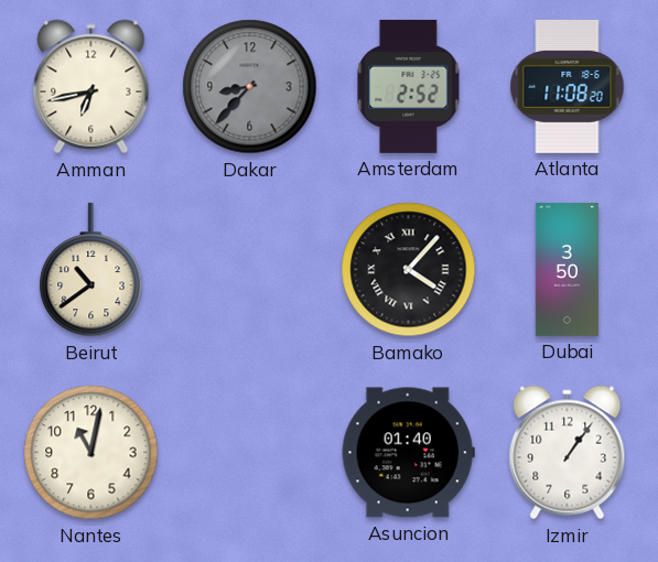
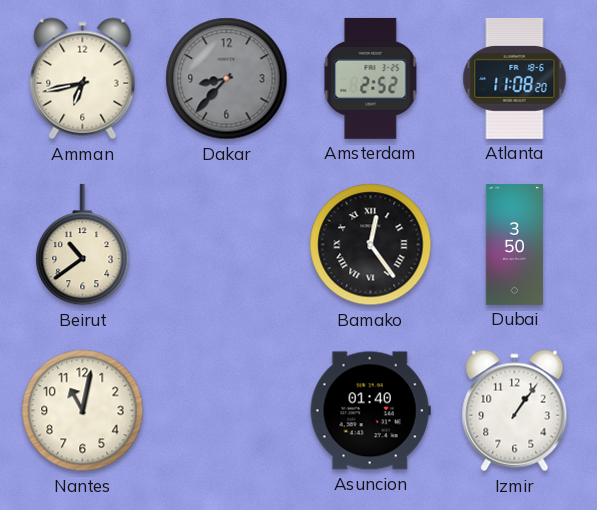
Bamako: 4:07 -> 12:24
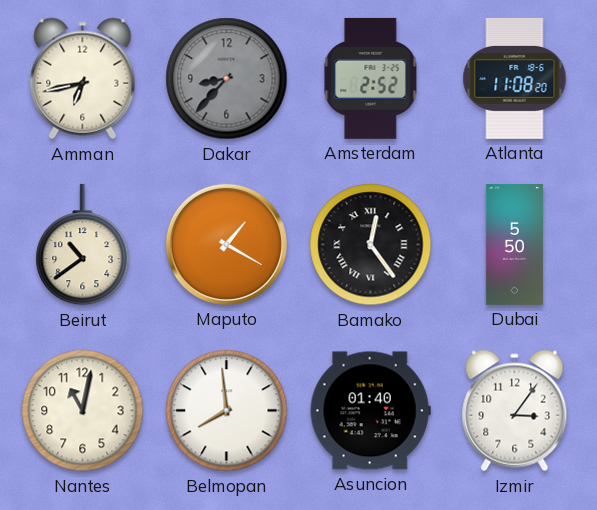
Maputo: none -> 1:20
Dubai: 3:50 -> 5:50
Belmopan: none -> 7:59
Izmir: 1:06 -> 3:06
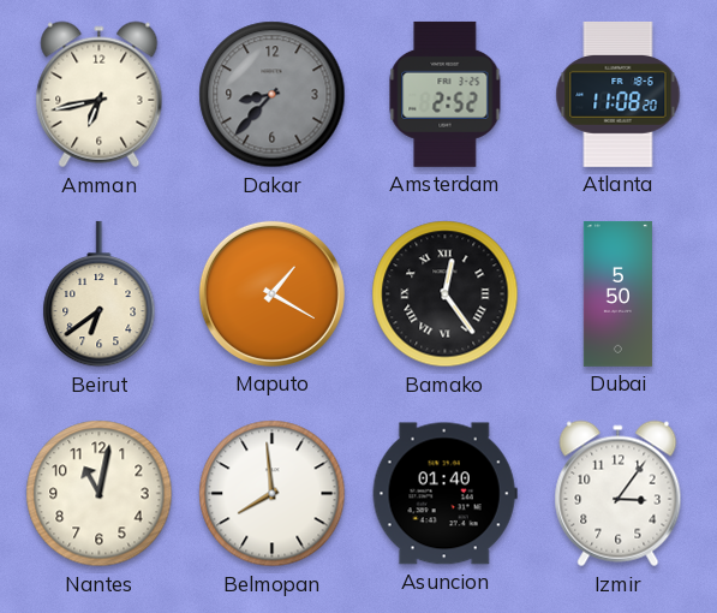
Beirut: 10:39 -> 6:39
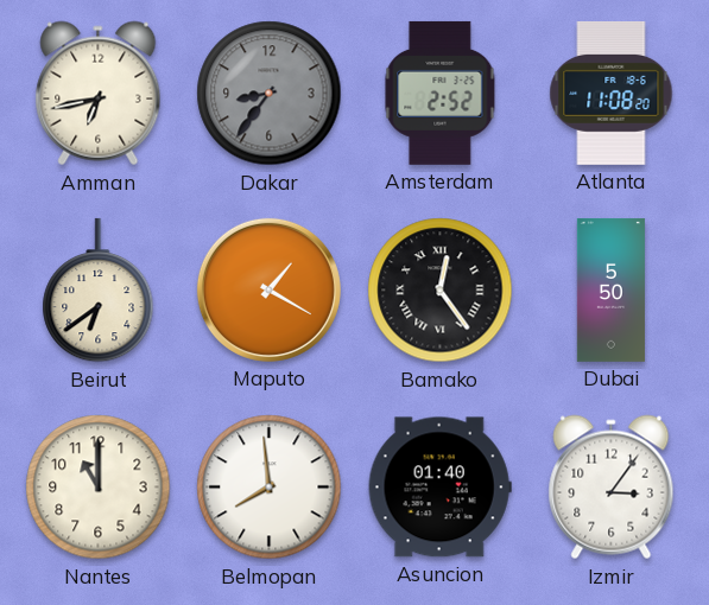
Dakar: 8:37 -> 8:36
Nantes: 11:02 -> 11:00
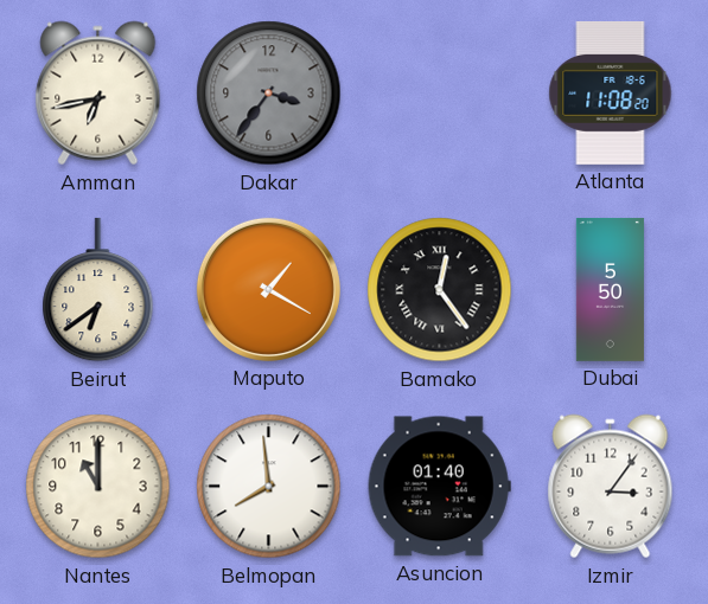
Dakar: 8:36 -> 3:36
Amsterdam: 2:52 -> none
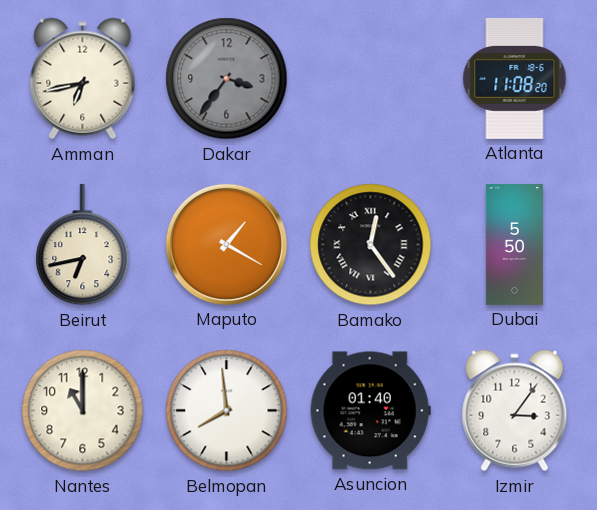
Beirut: 6:39 -> 6:43
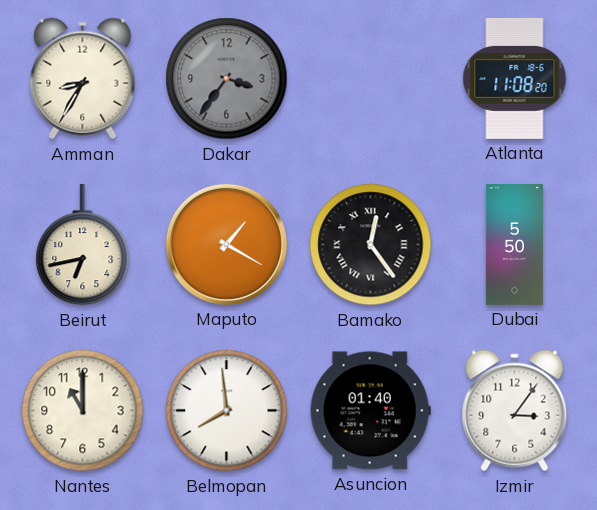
Amman: 6:43 -> 8:35
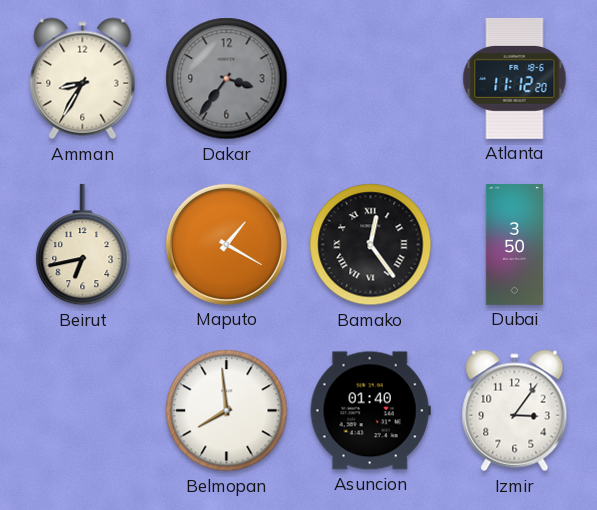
Atlanta: 11:08 -> 11:12
Dubai: 5:50 -> 3:50
Nantes: 11:00 -> none
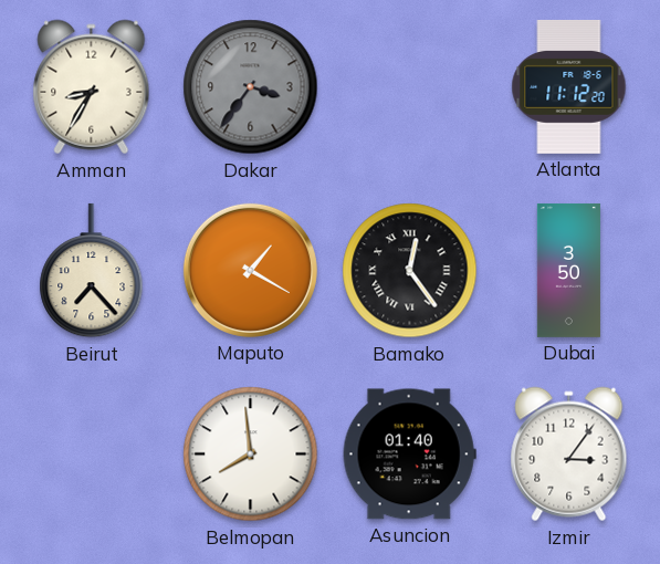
Beirut: 6:43 -> 7:23
